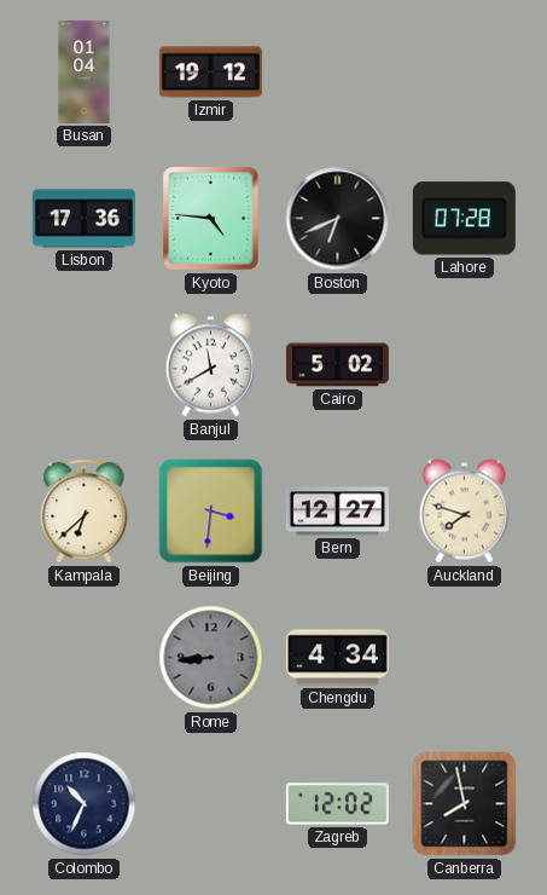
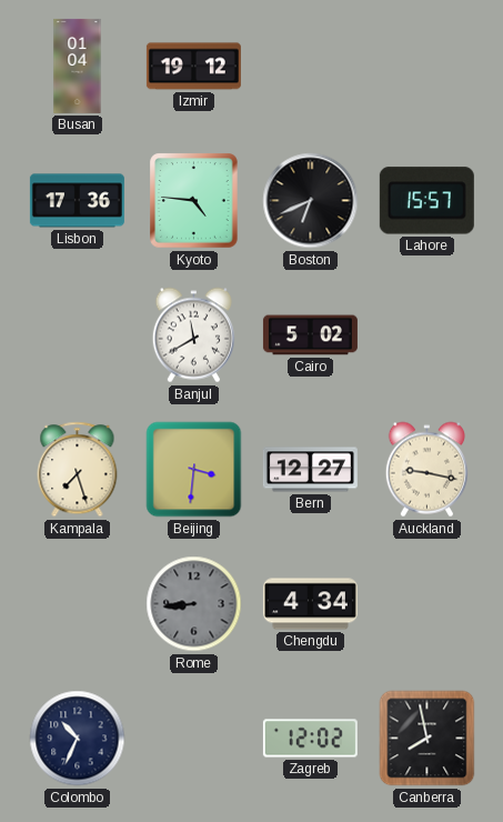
Lahore: 07:28 -> 15:57
Kampala: 6:38 -> 7:27
Auckland: 7:48 -> 9:17
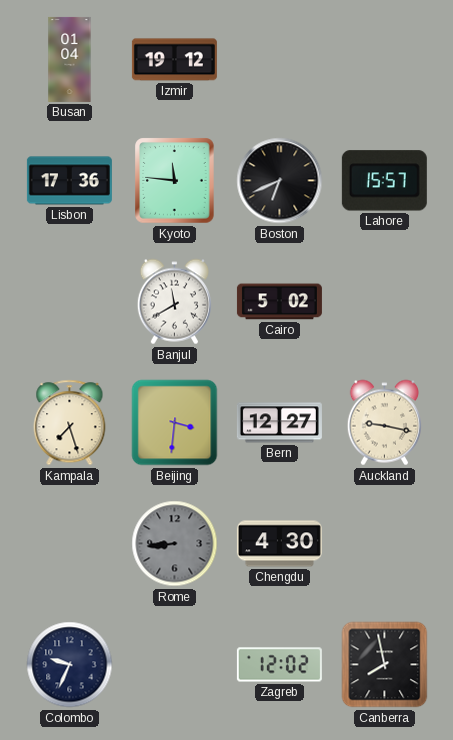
Kyoto: 4:46 -> 11:46
Chengdu: 4:34 -> 4:30
Colombo: 10:34 -> 9:34
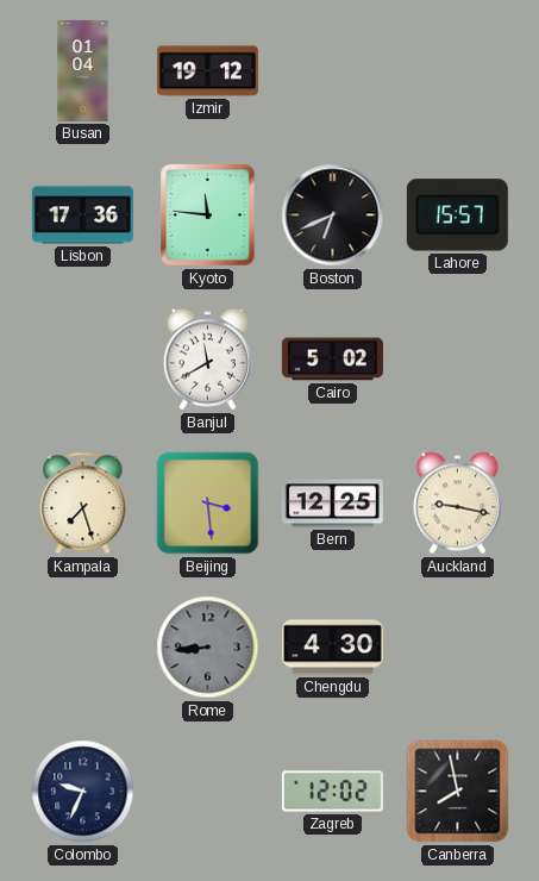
Beijing: 3:31 -> 3:29
Bern: 12:27 -> 12:25
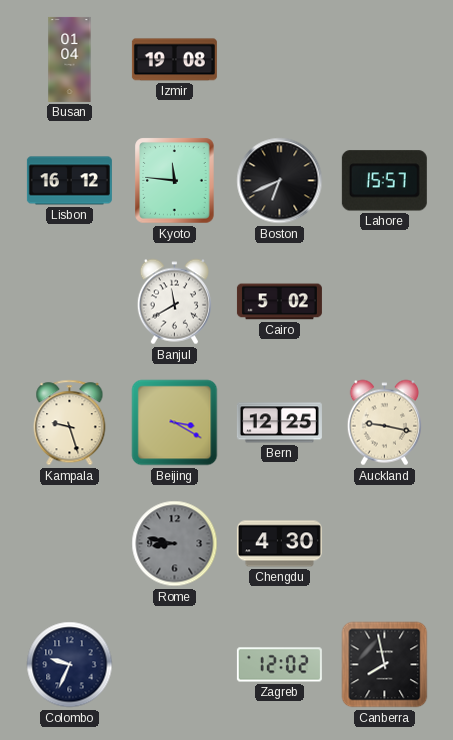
Izmir: 19:12 -> 19:08
Lisbon: 17:36 -> 16:12
Kampala: 7:27 -> 9:27
Beijing: 3:29 -> 3:20
Rome: 8:44 -> 8:47
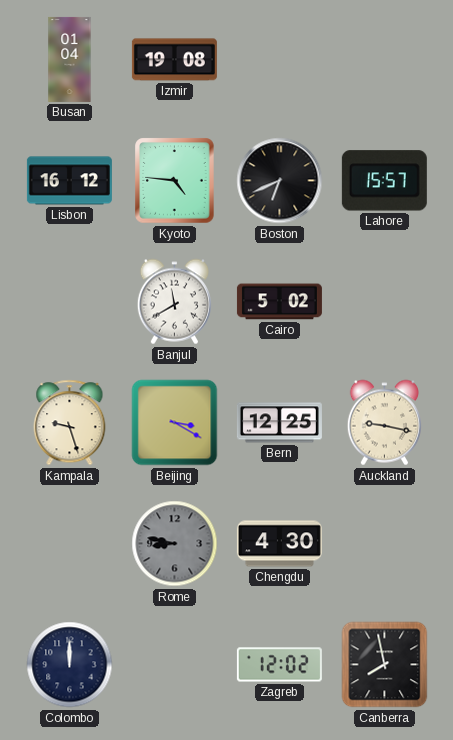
Kyoto: 11:46 -> 4:46
Colombo: 9:34 -> 12:00
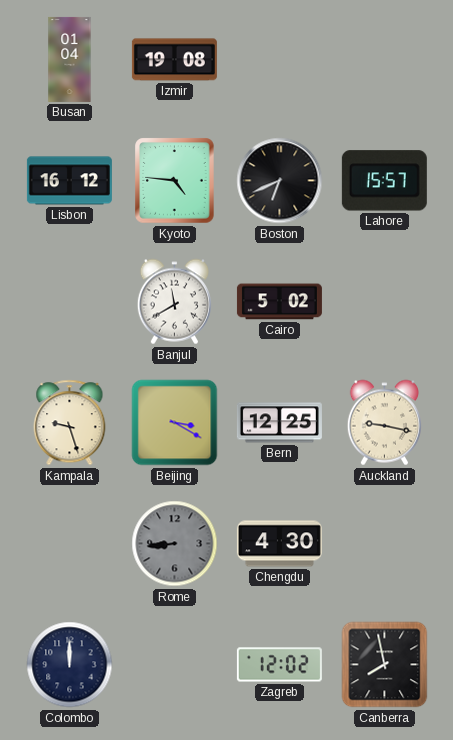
Rome: 8:47 -> 8:44
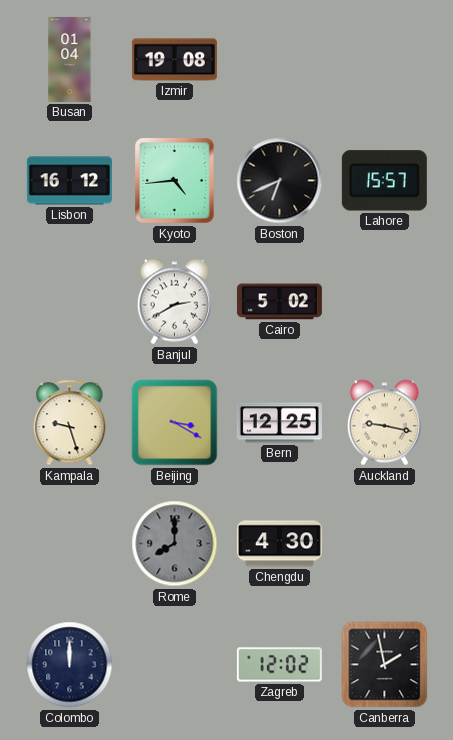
Kyoto: 4:46 -> 4:44
Banjul: 11:40 -> 2:40
Rome: 8:44 -> 8:00
Canberra: 7:58 -> 1:58
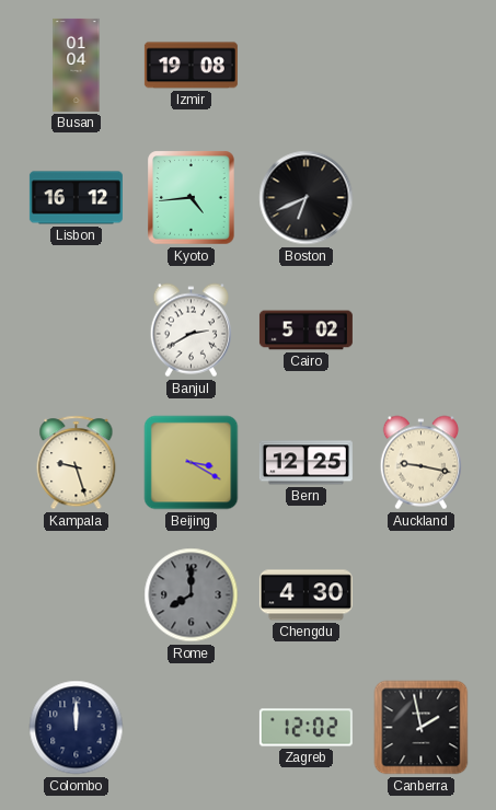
Lahore: 15:57 -> none
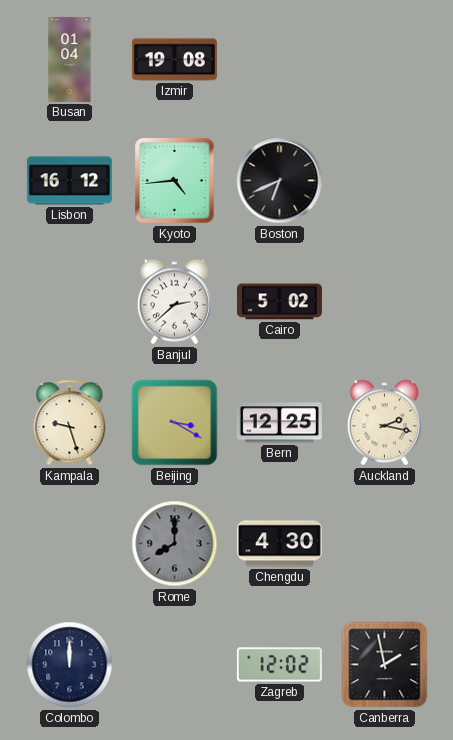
Banjul: 2:40 -> 2:38
Auckland: 9:17 -> 2:17
